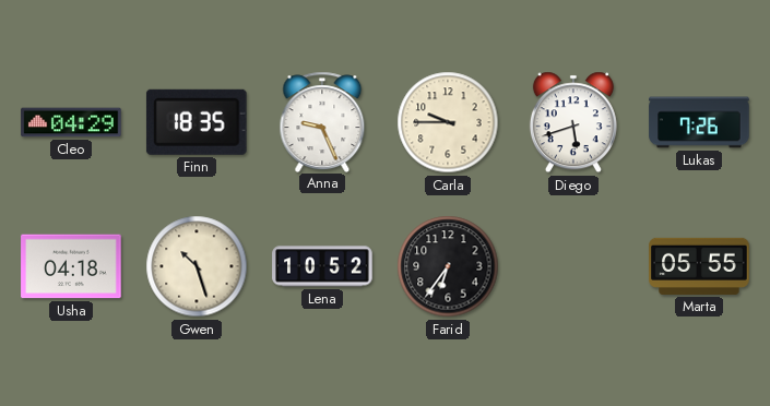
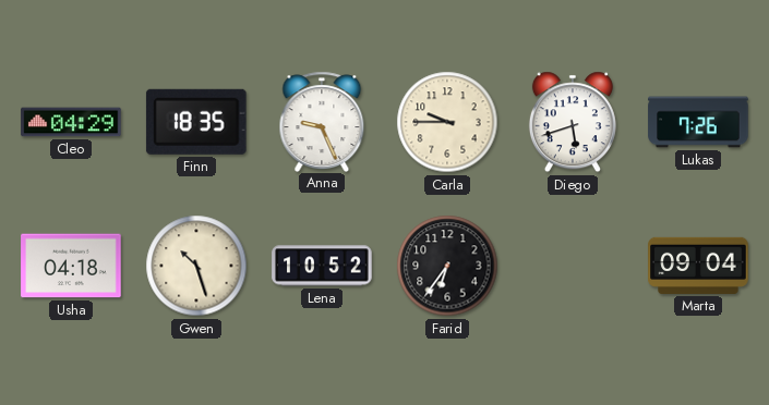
Marta: 05:55 -> 09:04
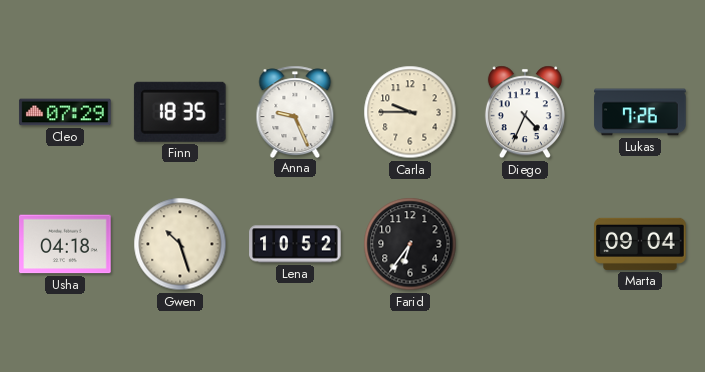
Cleo: 04:29 -> 07:29
Diego: 5:42 -> 4:34
